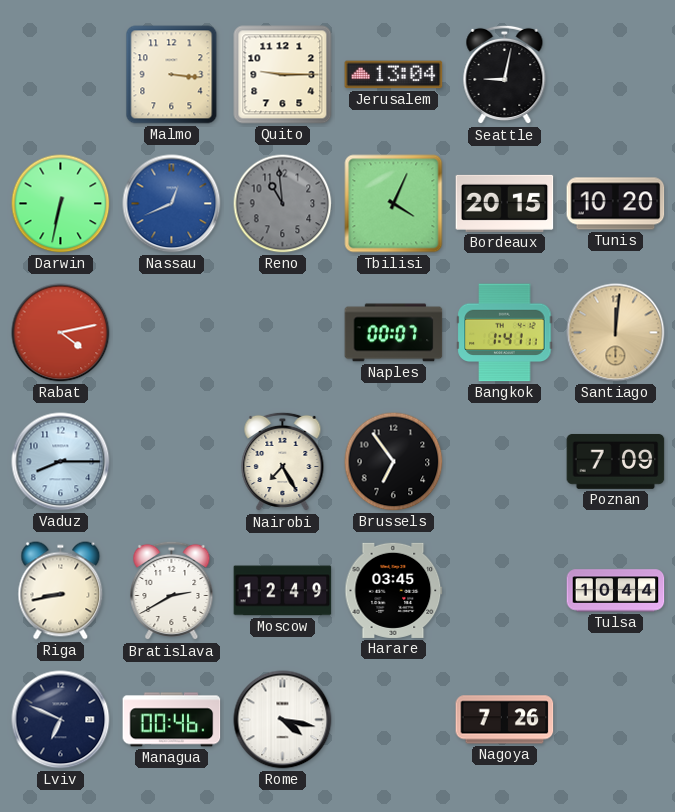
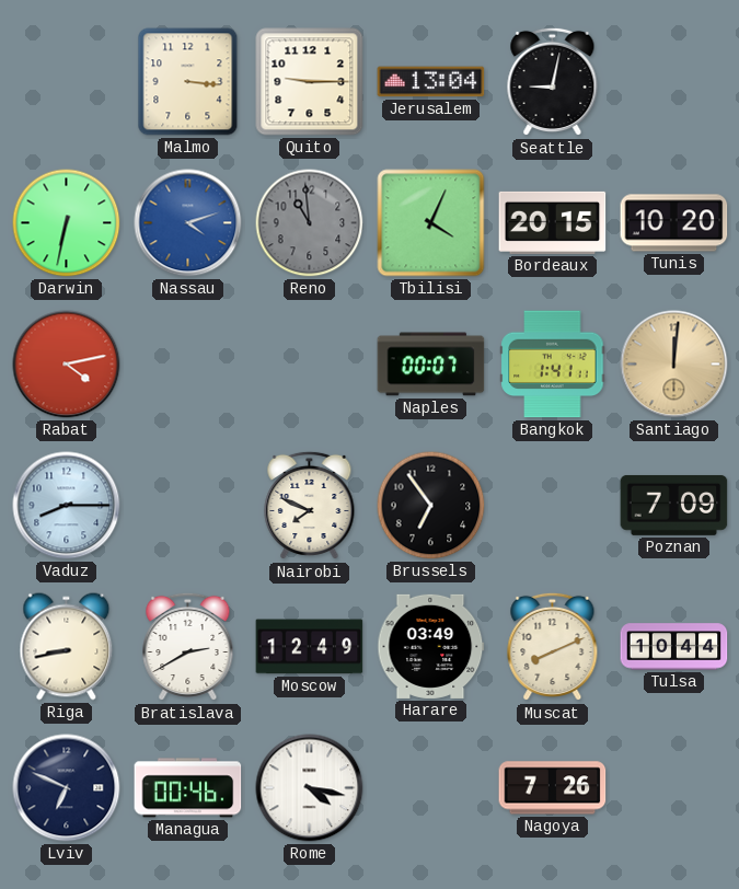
Nassau: 12:41 -> 4:12
Nairobi: 7:25 -> 7:49
Harare: 03:45 -> 03:49
Muscat: none -> 8:11
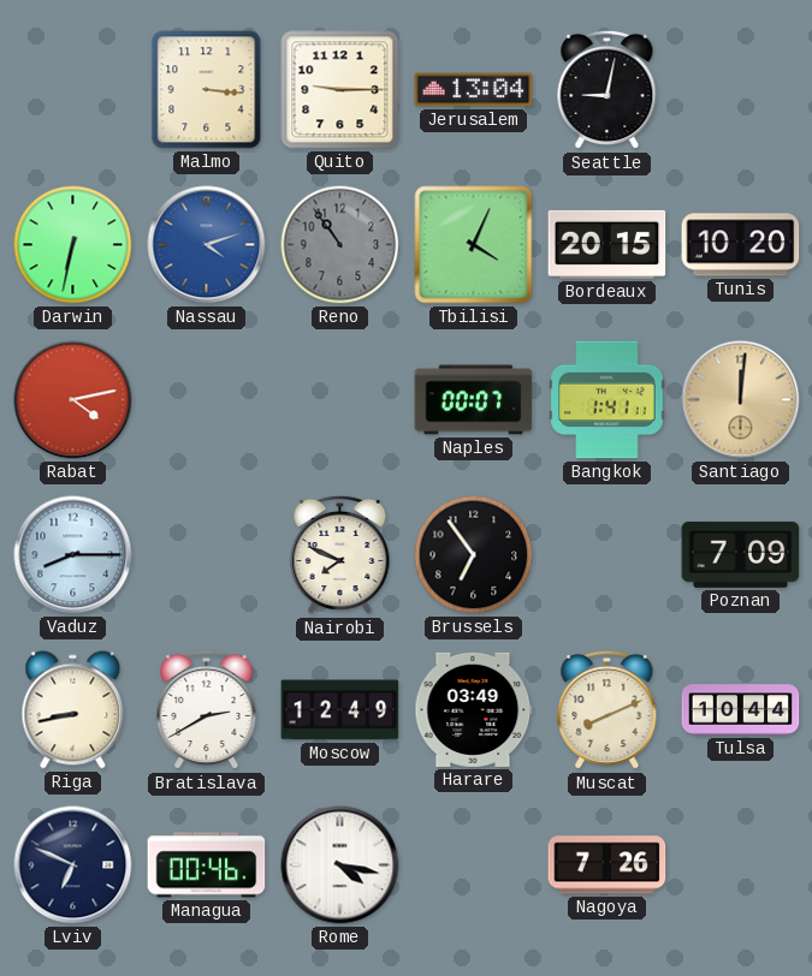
Reno: 10:59 -> 10:54
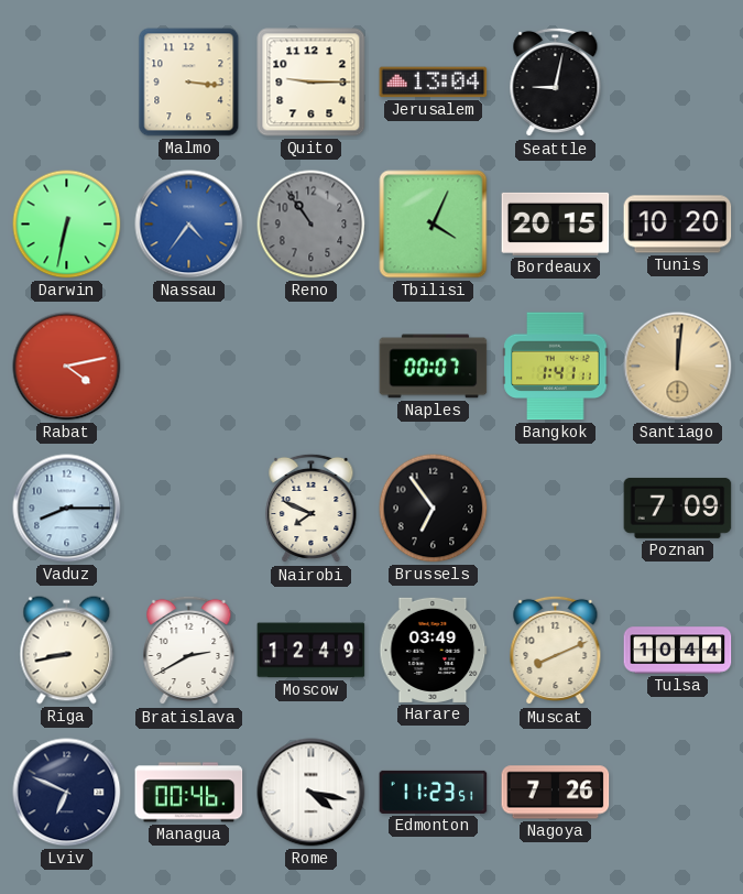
Nassau: 4:12 -> 4:36
Edmonton: none -> 11:23
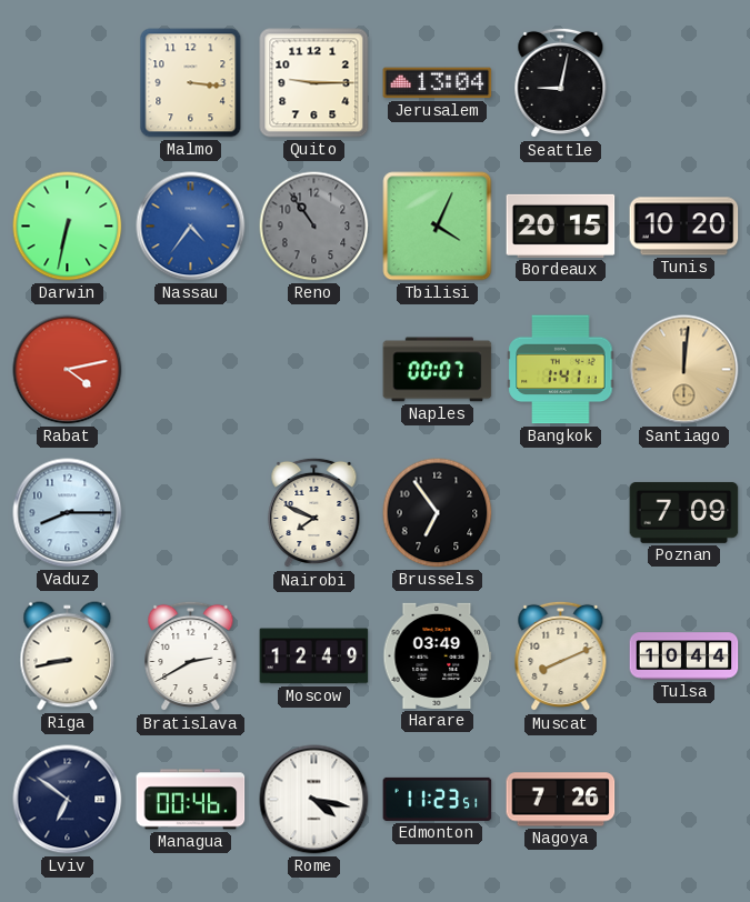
Lviv: 6:49 -> 6:51
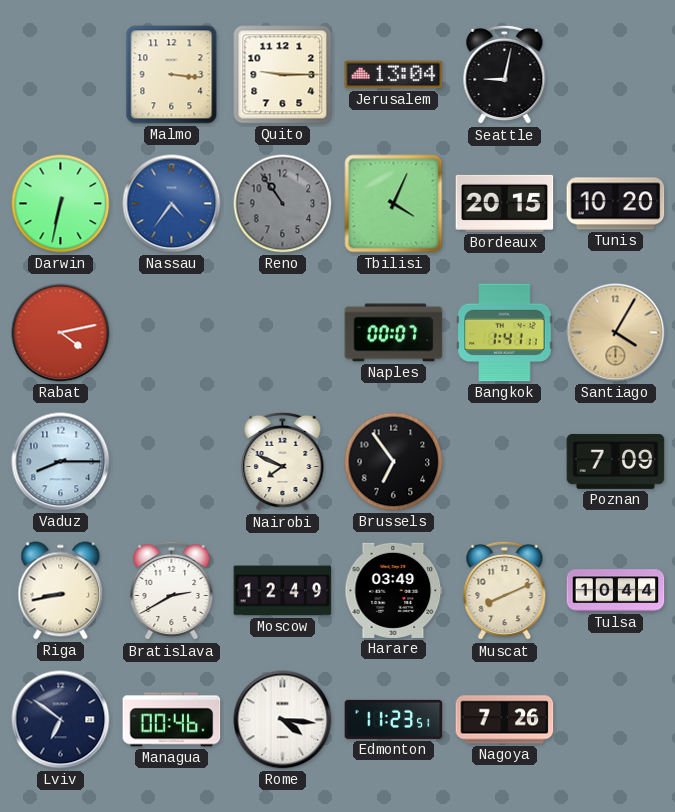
Santiago: 12:01 -> 4:05
Rome: 4:17 -> 4:16
